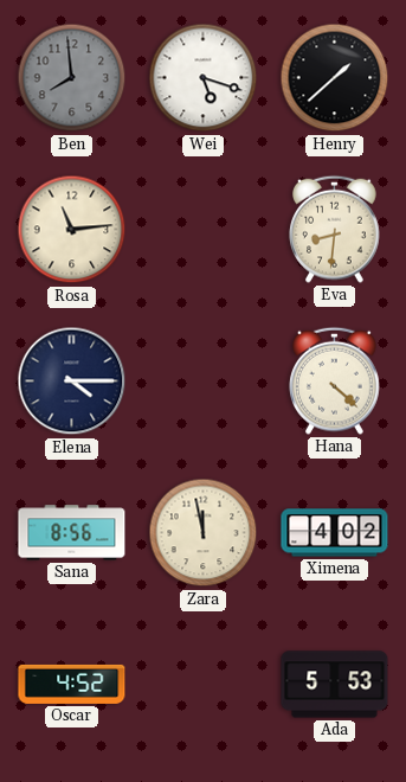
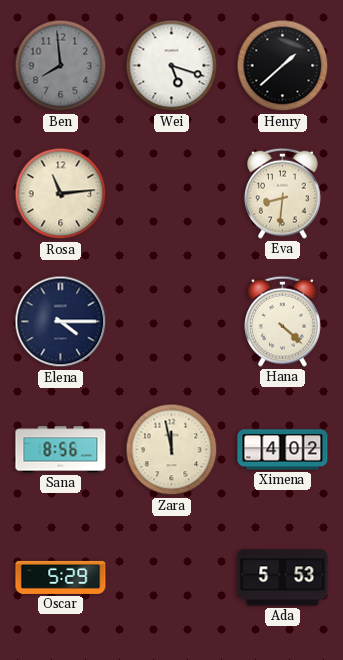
Oscar: 4:52 -> 5:29
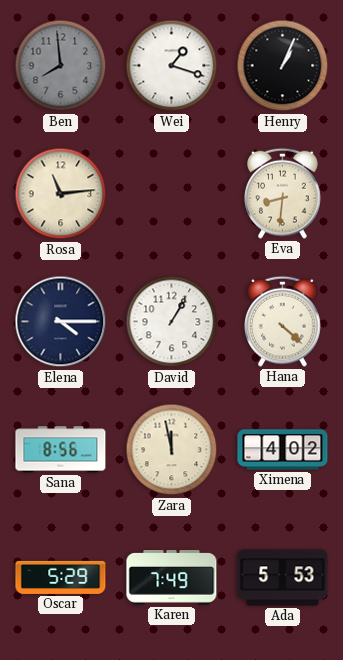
Wei: 5:18 -> 1:18
Henry: 1:38 -> 1:04
David: none -> 1:05
Karen: none -> 7:49
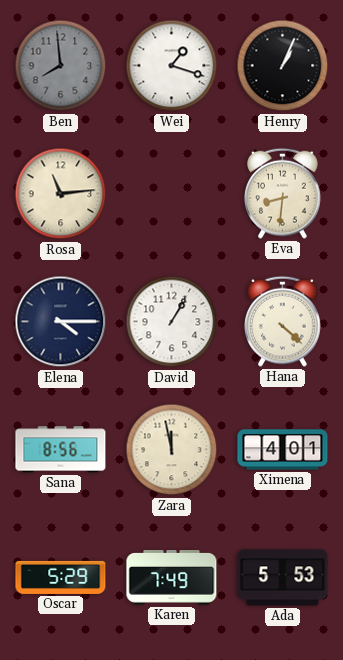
Ximena: 4:02 -> 4:01
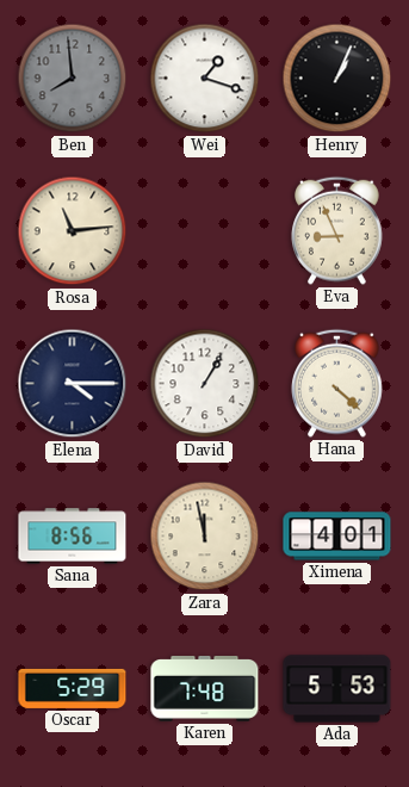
Eva: 8:31 -> 8:56
Karen: 7:49 -> 7:48
